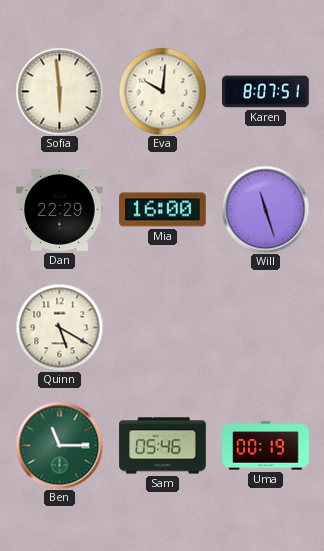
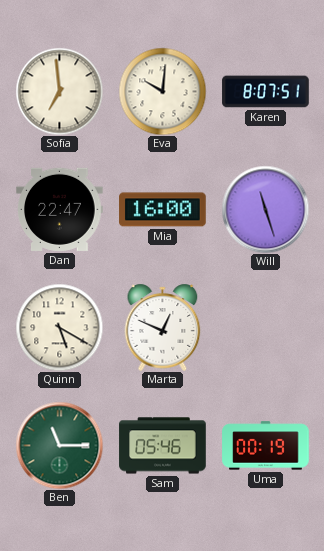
Sofia: 5:59 -> 6:59
Dan: 22:29 -> 22:47
Marta: none -> 12:49
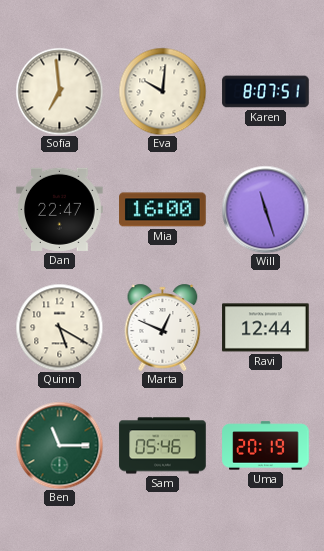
Ravi: none -> 12:44
Uma: 00:19 -> 20:19
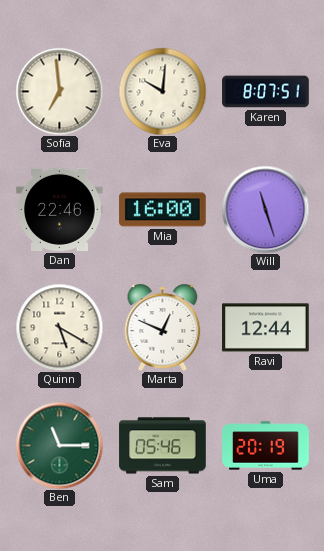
Dan: 22:47 -> 22:46
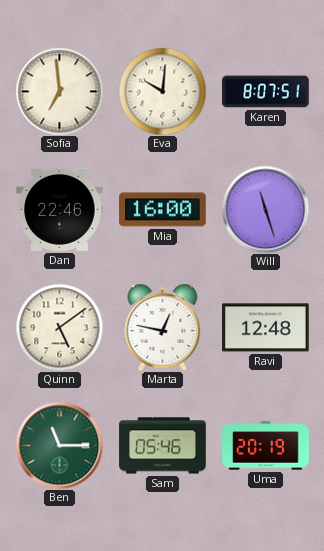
Quinn: 5:20 -> 5:09
Marta: 12:49 -> 12:47
Ravi: 12:44 -> 12:48
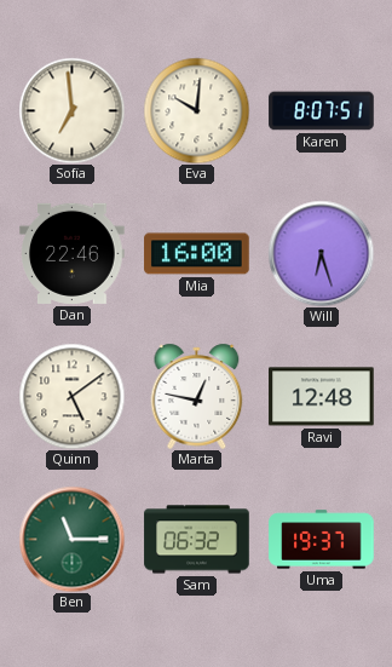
Will: 11:27 -> 6:27
Sam: 05:46 -> 06:32
Uma: 20:19 -> 19:37
